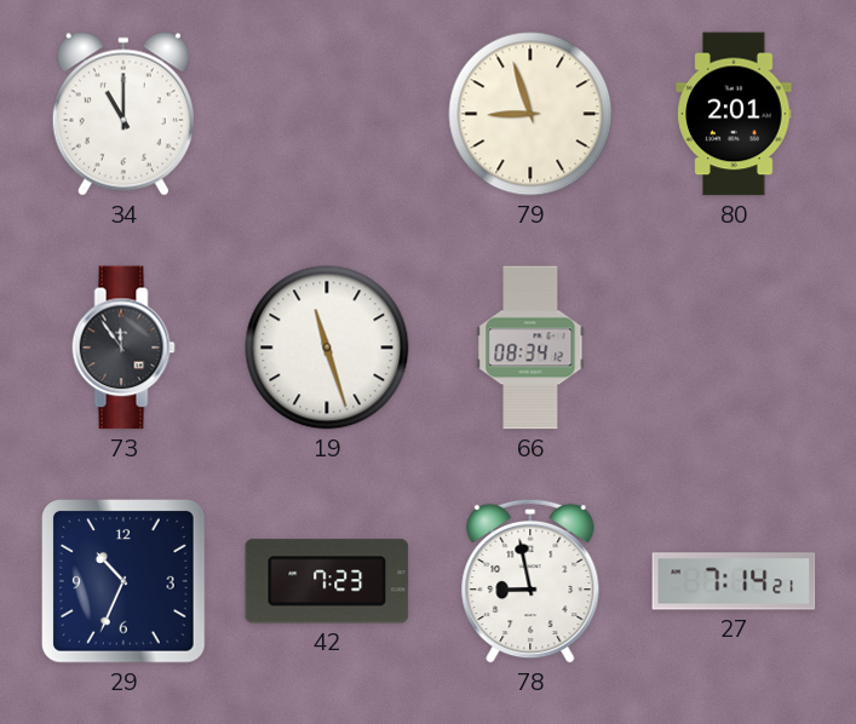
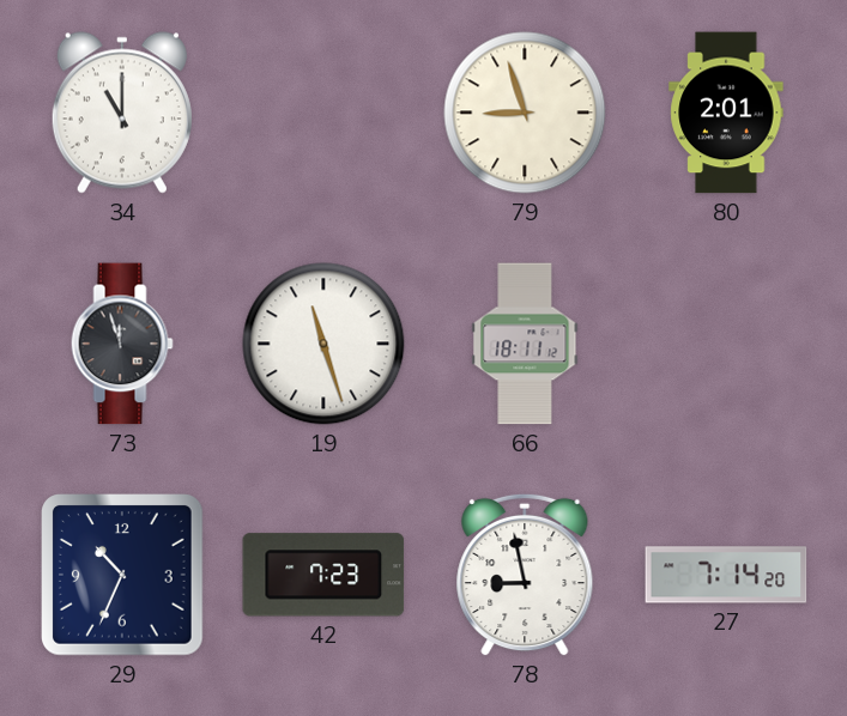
73: 11:54 -> 11:57
66: 08:34 -> 18:11
27: 7:14:21 -> 7:14:20
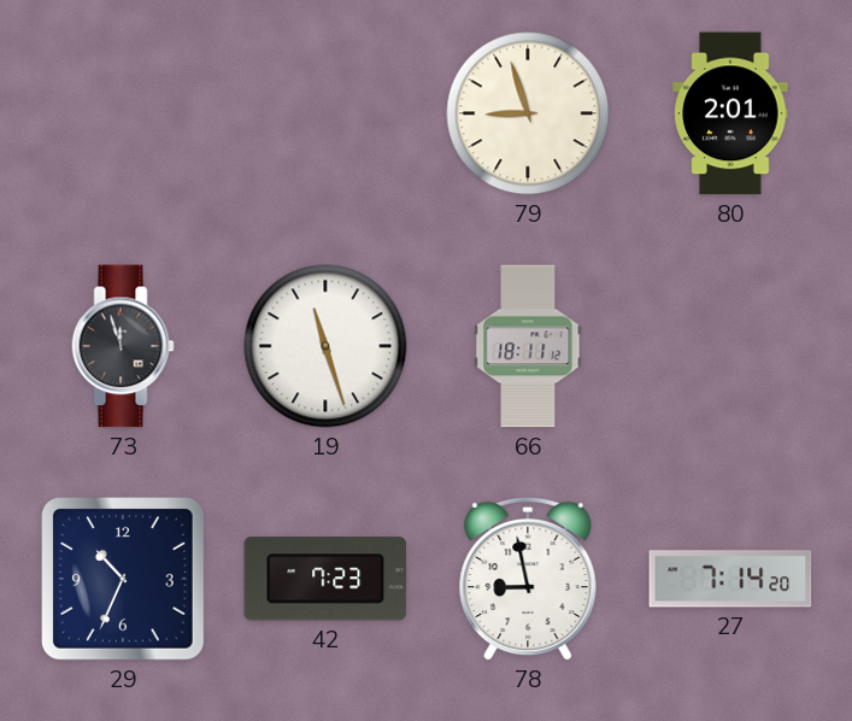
34: 11:00 -> none
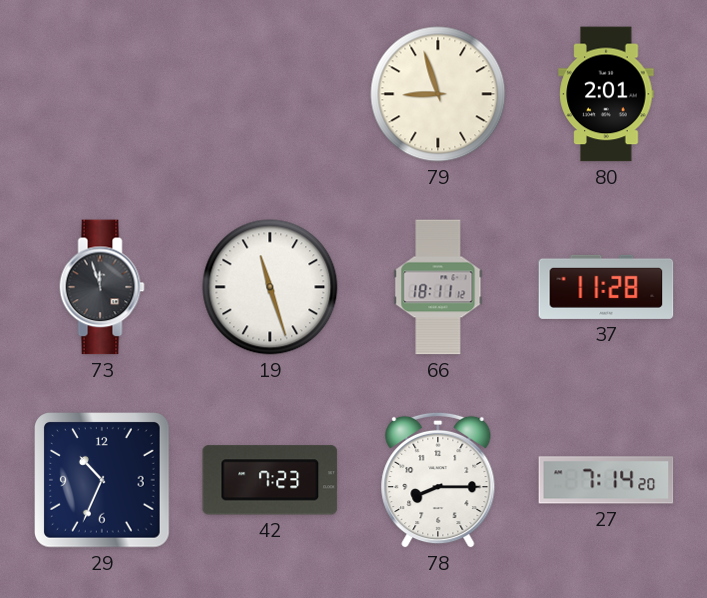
37: none -> 11:28
78: 8:58 -> 8:15
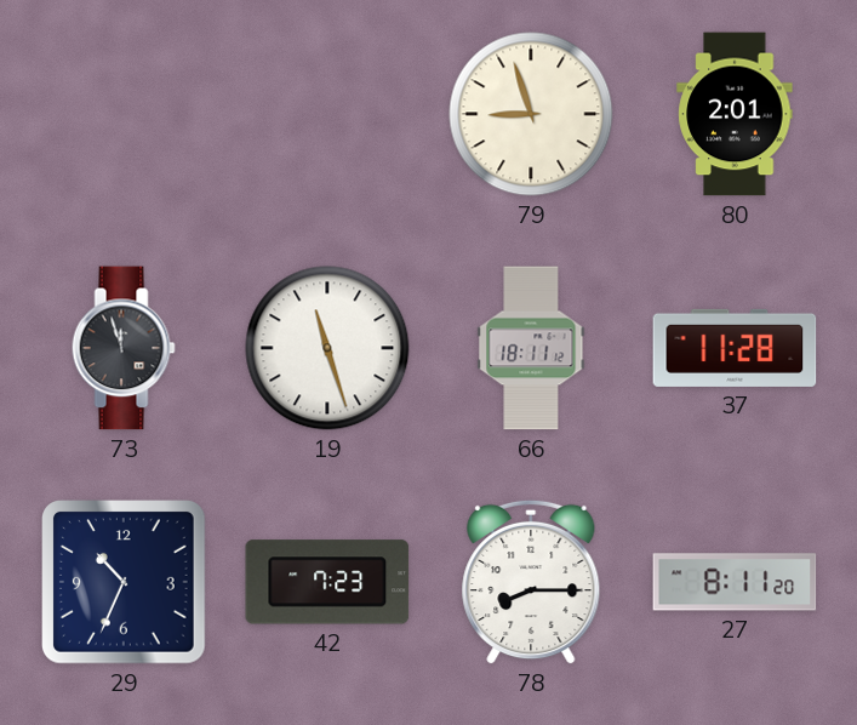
27: 7:14 -> 8:11
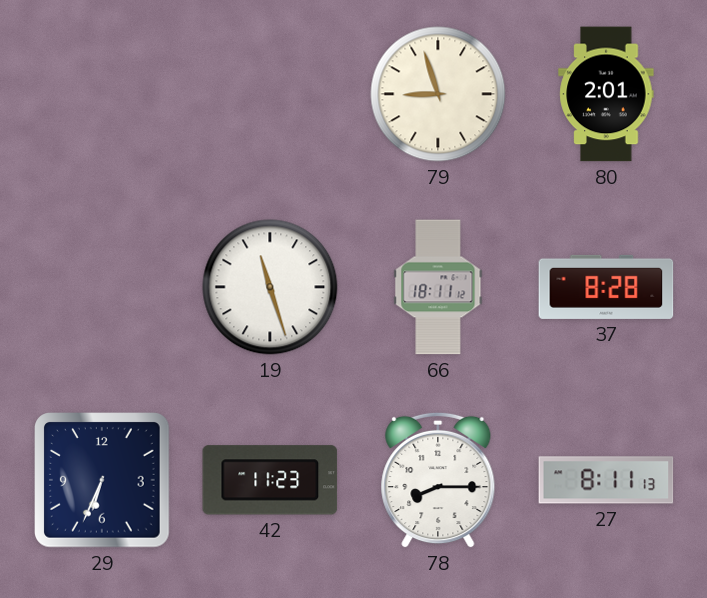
73: 11:57 -> none
37: 11:28 -> 8:28
29: 10:34 -> 6:34
42: 7:23 -> 11:23
27: 8:11:20 -> 8:11:13
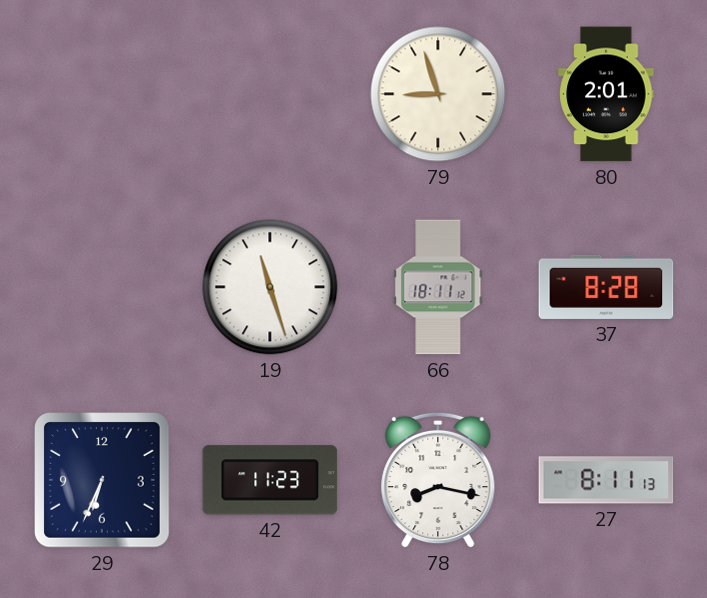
78: 8:15 -> 8:17
